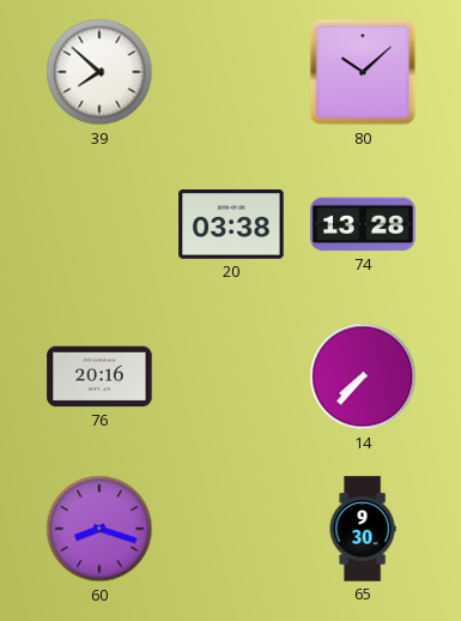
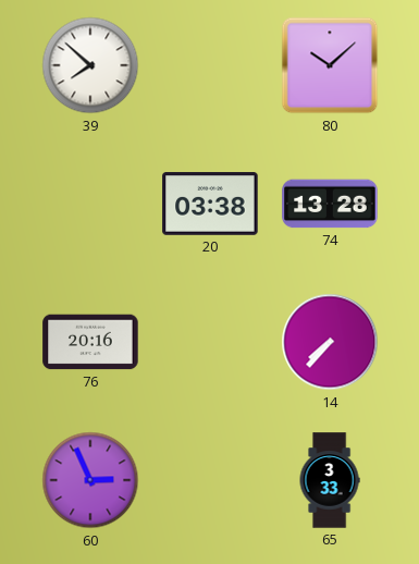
60: 8:18 -> 2:56
65: 9:30 -> 3:33
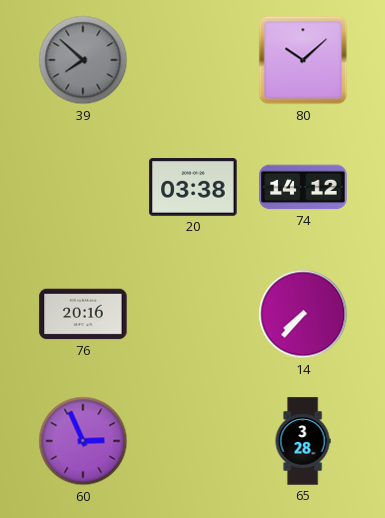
39 dial: white -> grey
74: 13:28 -> 14:12
65: 3:33 -> 3:28
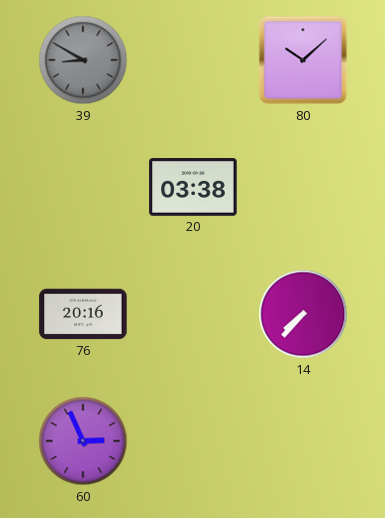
39: 7:52 -> 8:50
74: 14:12 -> none
65: 3:28 -> none
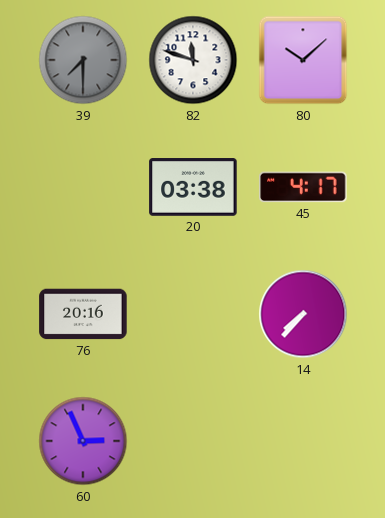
39: 8:50 -> 7:30
82: none -> 11:48
45: none -> 4:17
